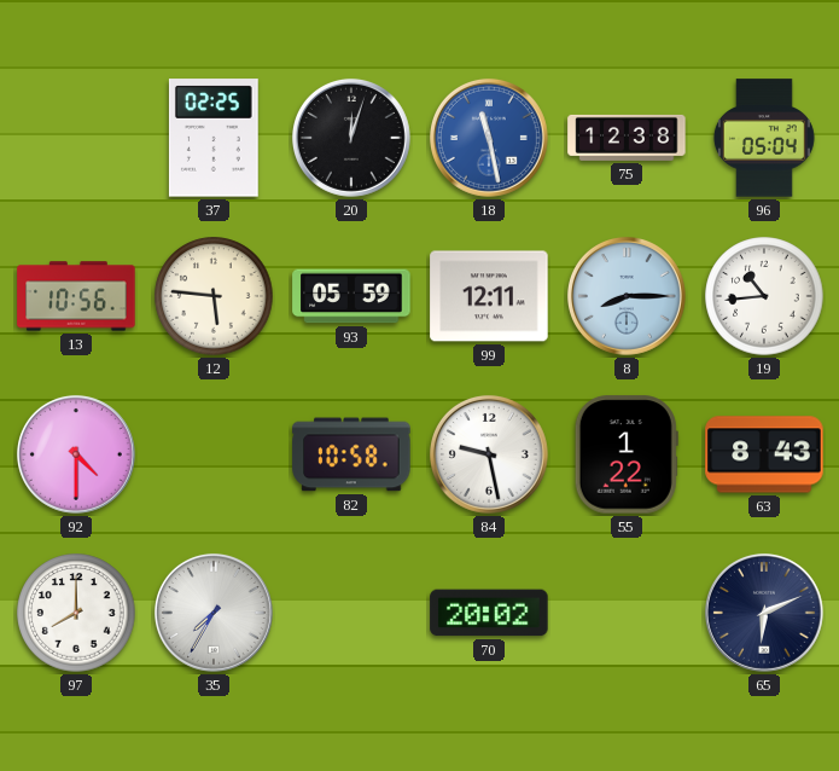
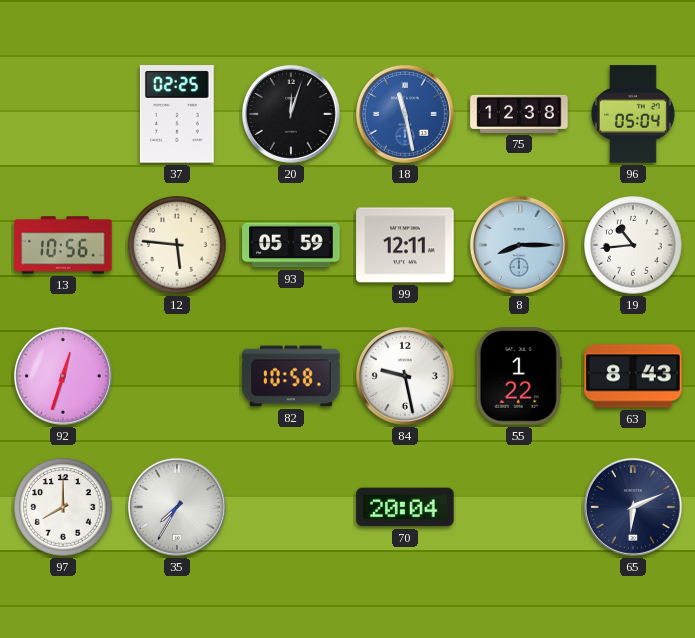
92: 4:30 -> 12:33
70: 20:02 -> 20:04
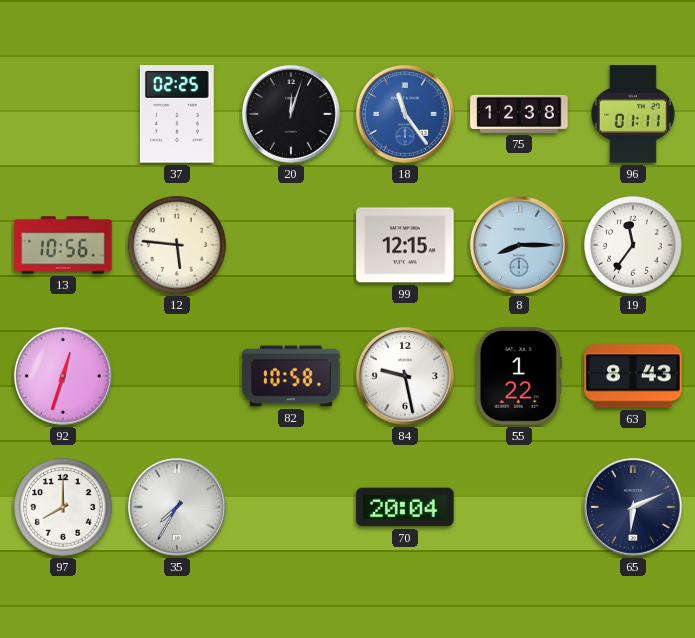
18: 11:28 -> 11:24
96: 05:04 -> 01:11
93: 05:59 -> none
99: 12:11 -> 12:15
19: 10:44 -> 11:36
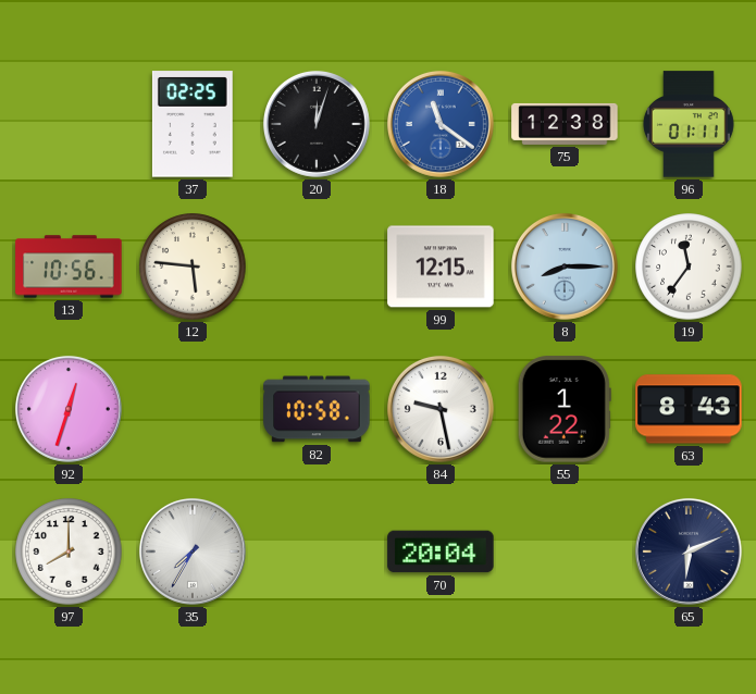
18: 11:24 -> 11:21
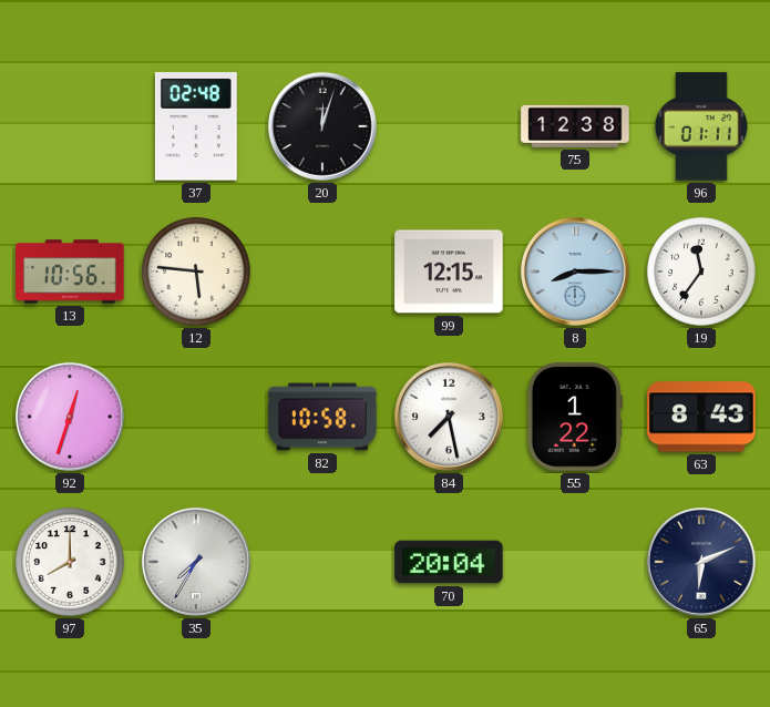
37: 02:25 -> 02:48
18: 11:21 -> none
84: 9:28 -> 7:28
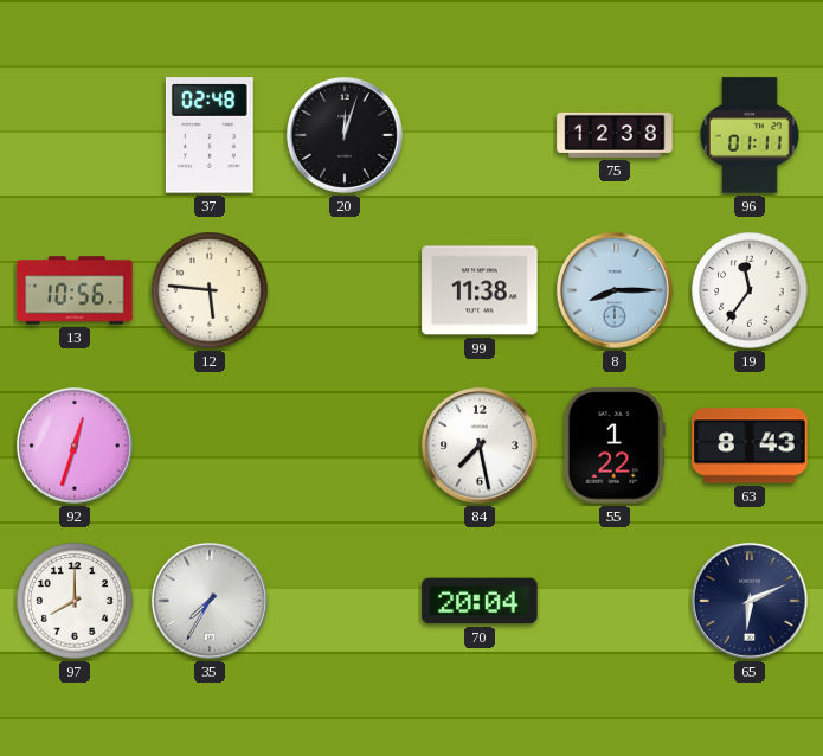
99: 12:15 -> 11:38
82: 10:58 -> none
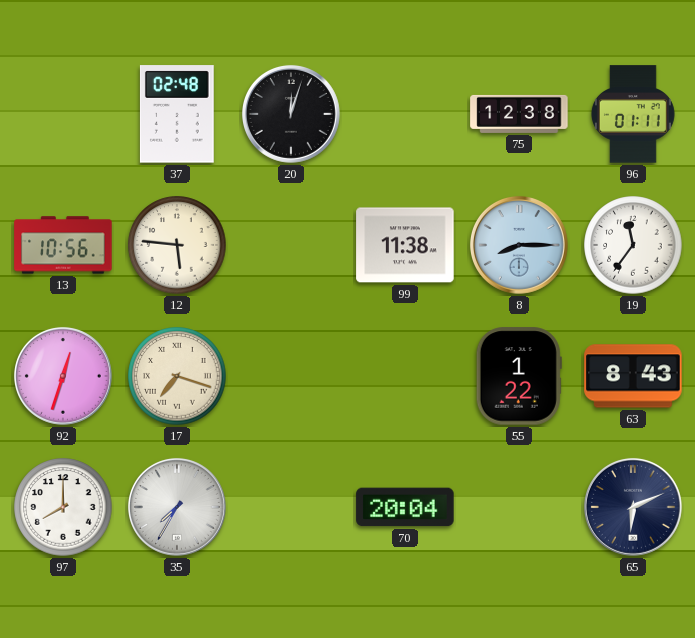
17: none -> 7:18
84: 7:28 -> none
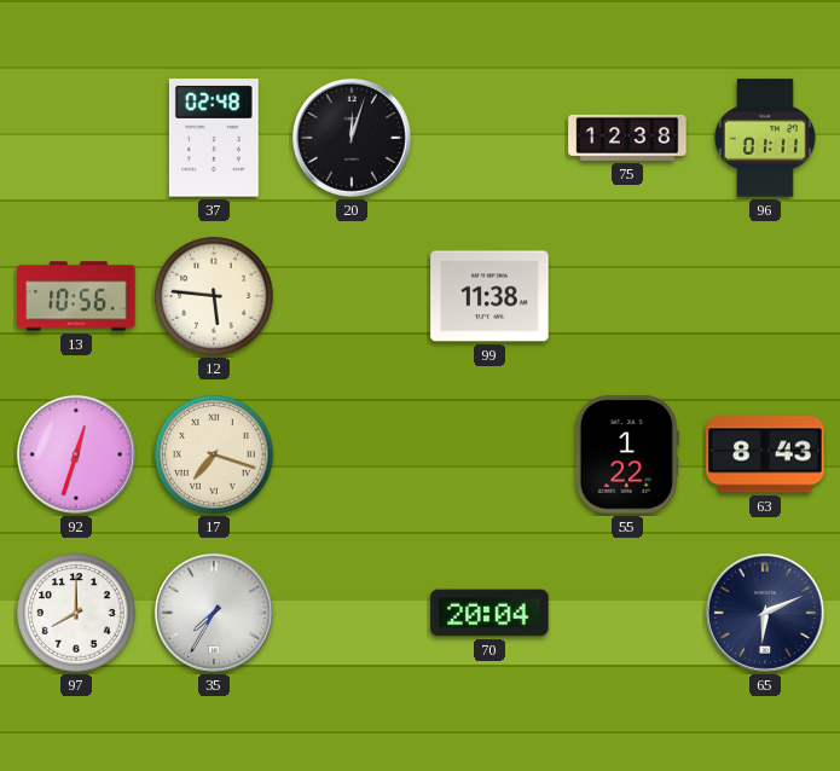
8: 8:15 -> none
19: 11:36 -> none
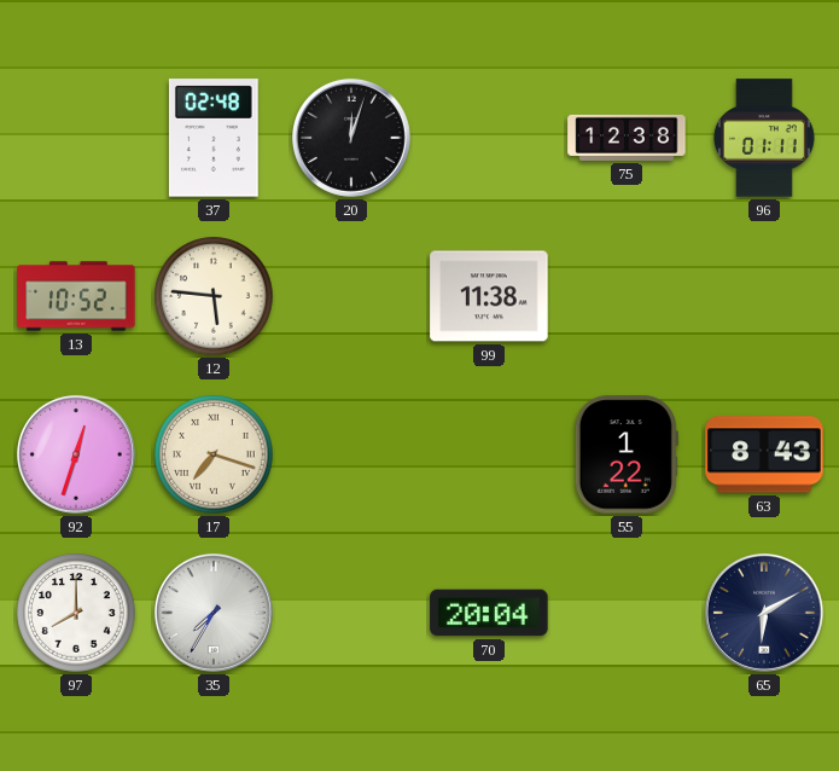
13: 10:56 -> 10:52
65: 6:11 -> 6:10
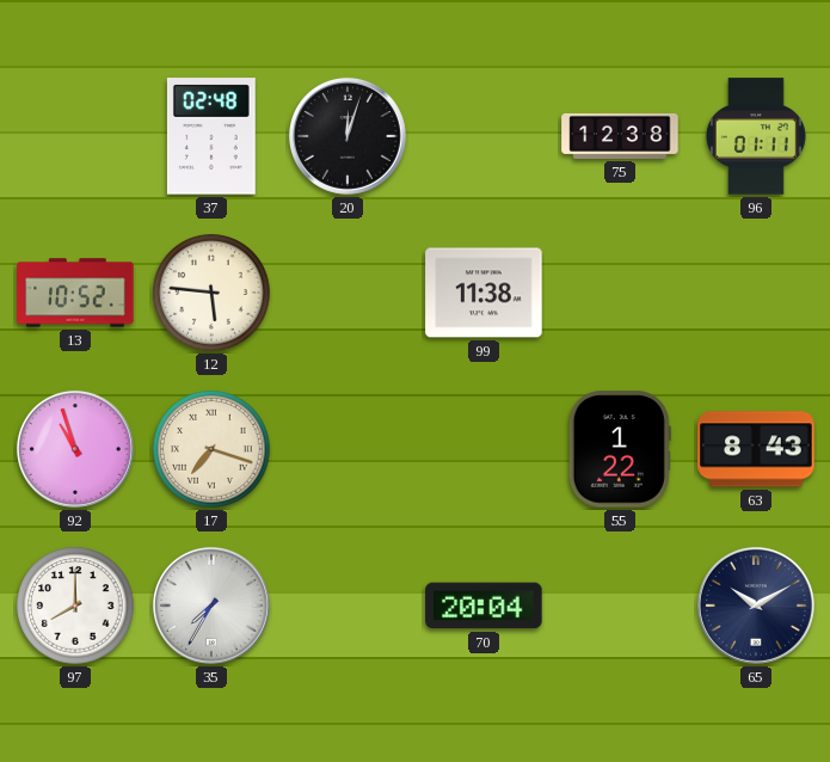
92: 12:33 -> 10:57
65: 6:10 -> 10:10
